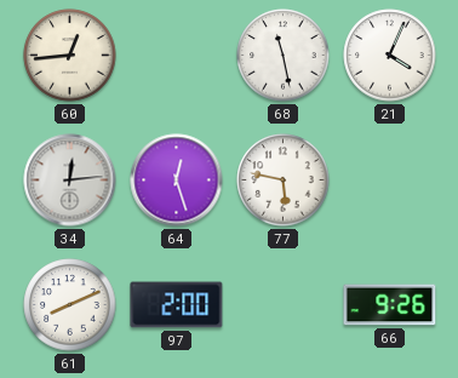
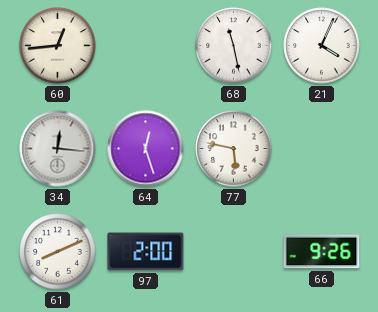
34: 12:14 -> 12:16
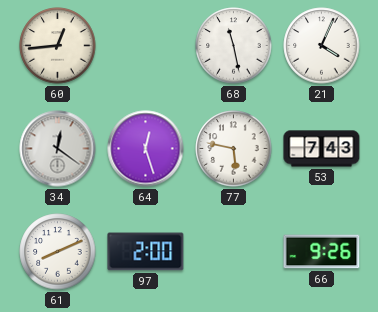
34: 12:16 -> 12:21
53: none -> 7:43
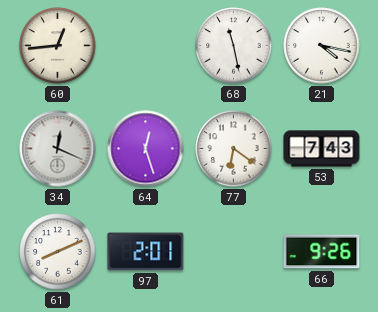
21: 4:04 -> 4:17
34: 12:21 -> 12:19
77: 5:47 -> 6:21
97: 2:00 -> 2:01
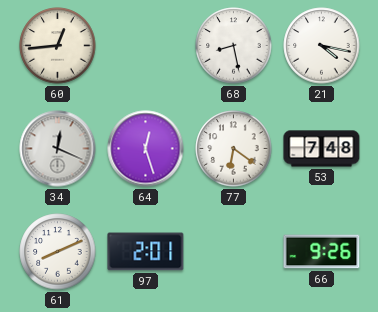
68: 11:28 -> 8:28
53: 7:43 -> 7:48
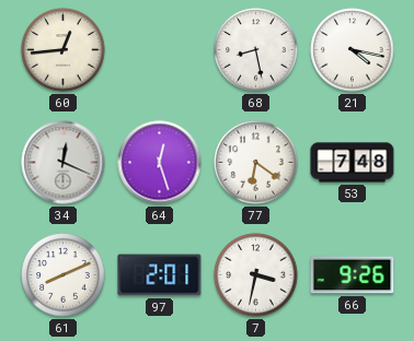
7: none -> 3:32
